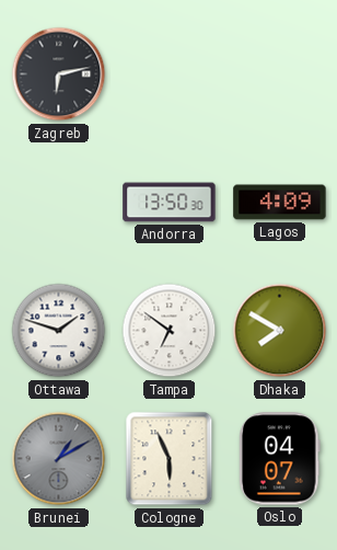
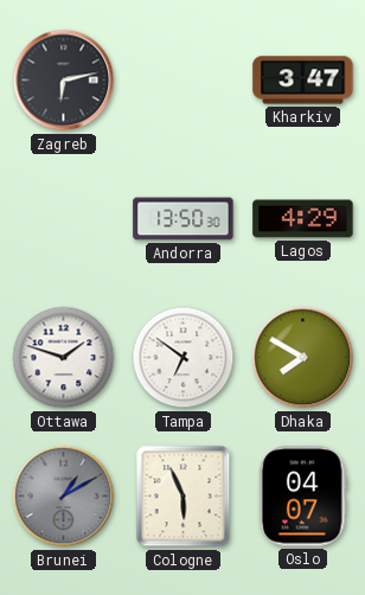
Kharkiv: none -> 3:47
Lagos: 4:09 -> 4:29
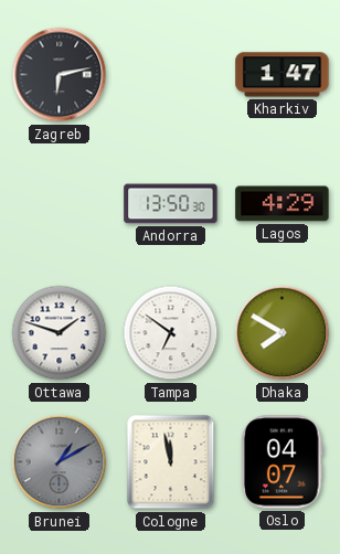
Kharkiv: 3:47 -> 1:47
Cologne: 5:56 -> 11:58
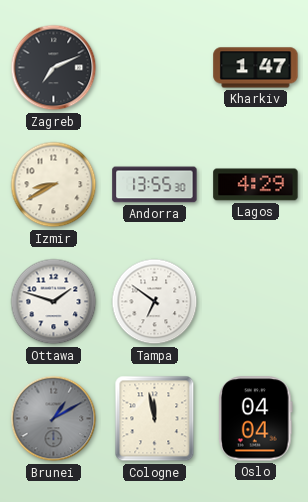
Zagreb: 6:13 -> 7:11
Izmir: none -> 8:40
Andorra: 13:50 -> 13:55
Dhaka: 7:50 -> none
Oslo: 04:07 -> 04:04
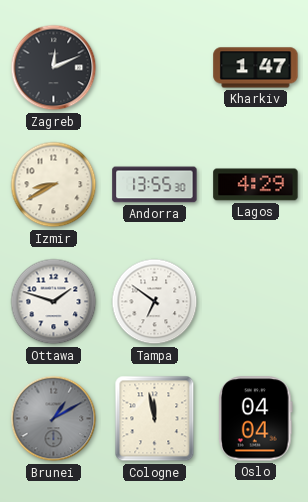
Zagreb: 7:11 -> 12:11
